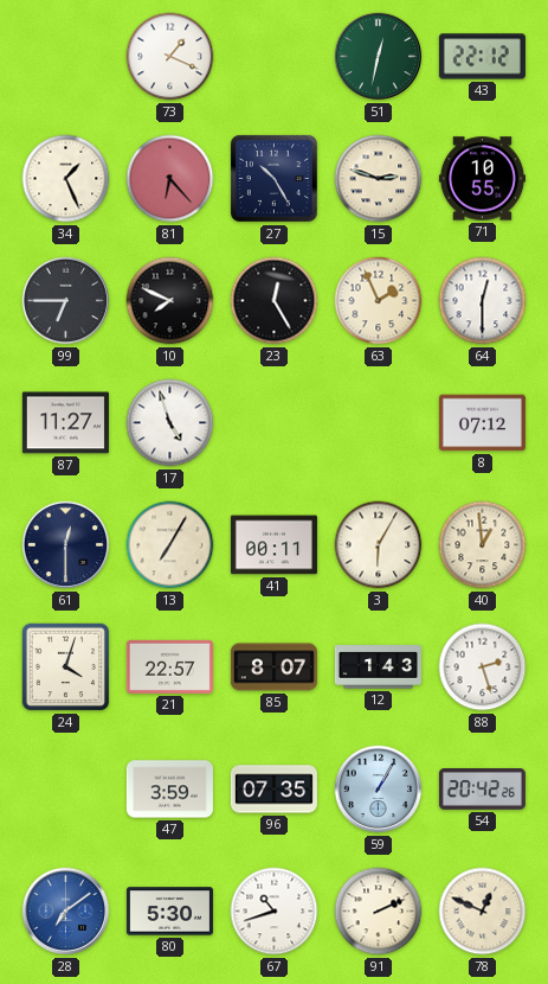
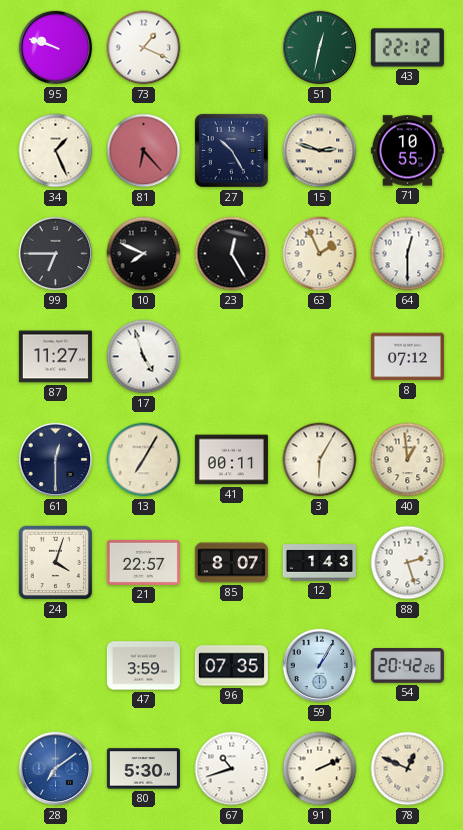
95: none -> 9:48
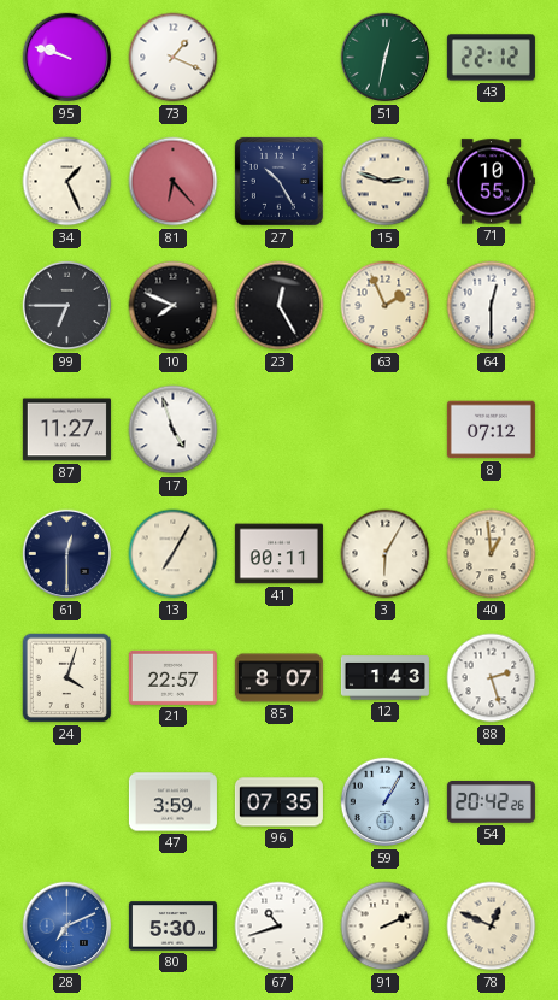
28: 7:09 -> 7:11
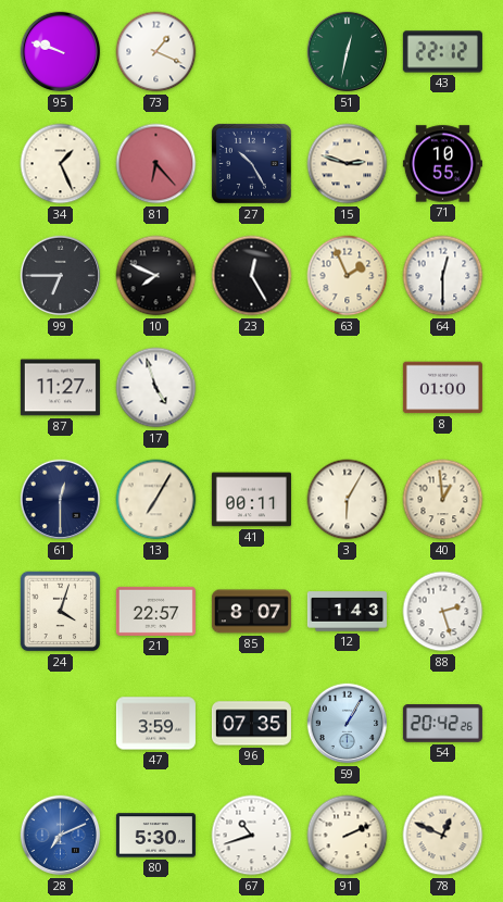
8: 07:12 -> 01:00
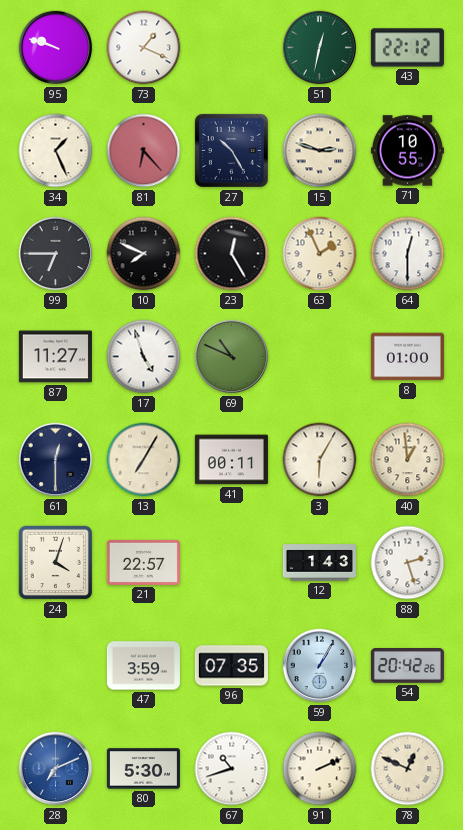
69: none -> 10:49
85: 8:07 -> none
